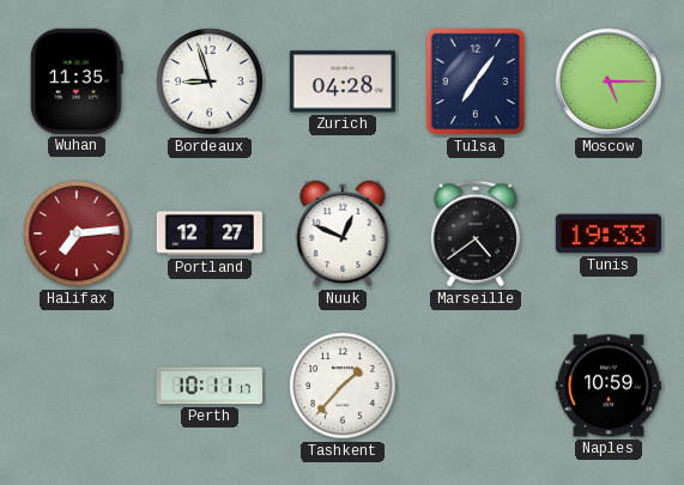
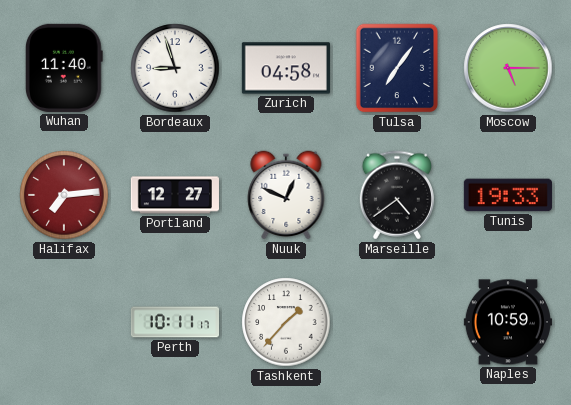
Wuhan: 11:35 -> 11:40
Zurich: 04:28 -> 04:58
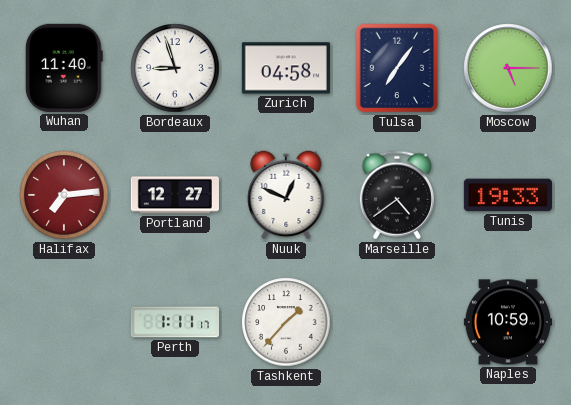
Perth: 10:11 -> 1:11
